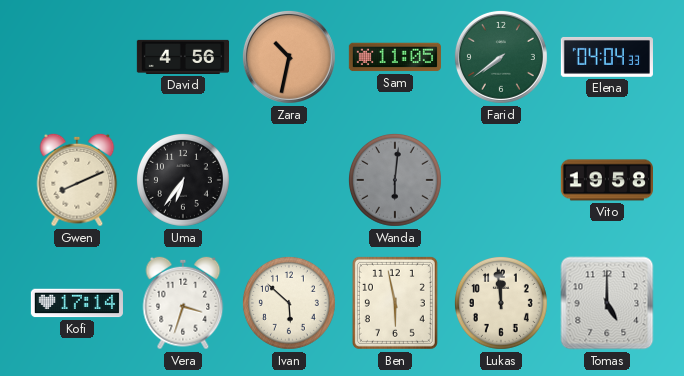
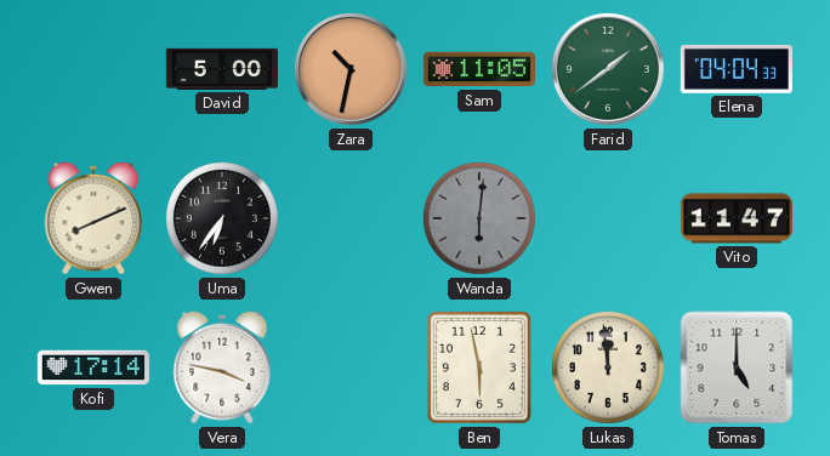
David: 4:56 -> 5:00
Farid: 7:39 -> 1:39
Vito: 19:58 -> 11:47
Vera: 3:33 -> 3:47
Ivan: 5:52 -> none
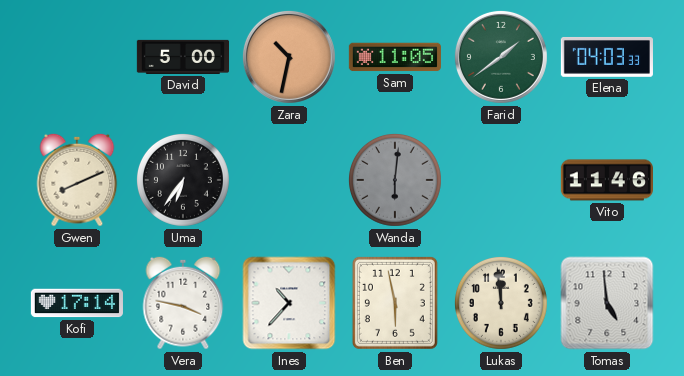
Elena: 04:04 -> 04:03
Vito: 11:47 -> 11:46
Ines: none -> 10:37
Tomas: 5:00 -> 4:59
